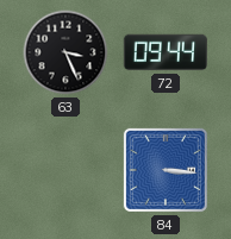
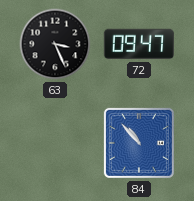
72: 09:44 -> 09:47
84: 3:16 -> 10:53
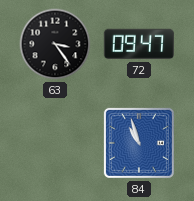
63: 3:26 -> 3:24
84: 10:53 -> 10:57
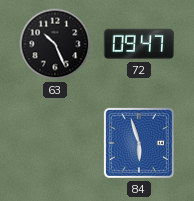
63: 3:24 -> 10:26
84: 10:57 -> 5:57
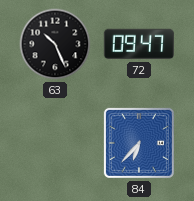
84: 5:57 -> 6:37
